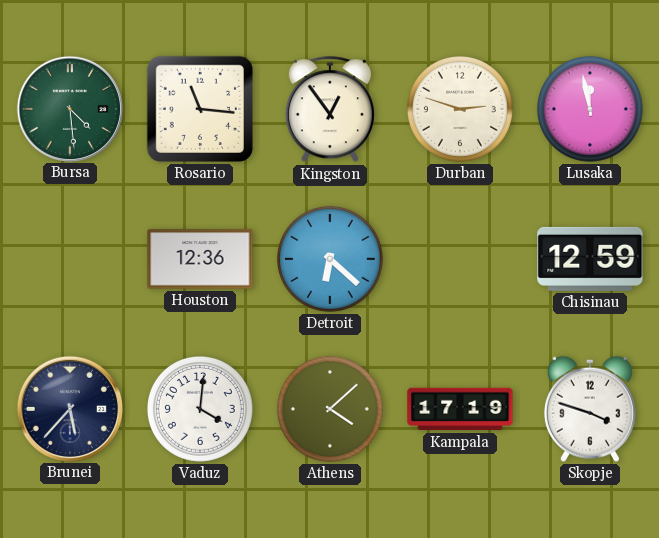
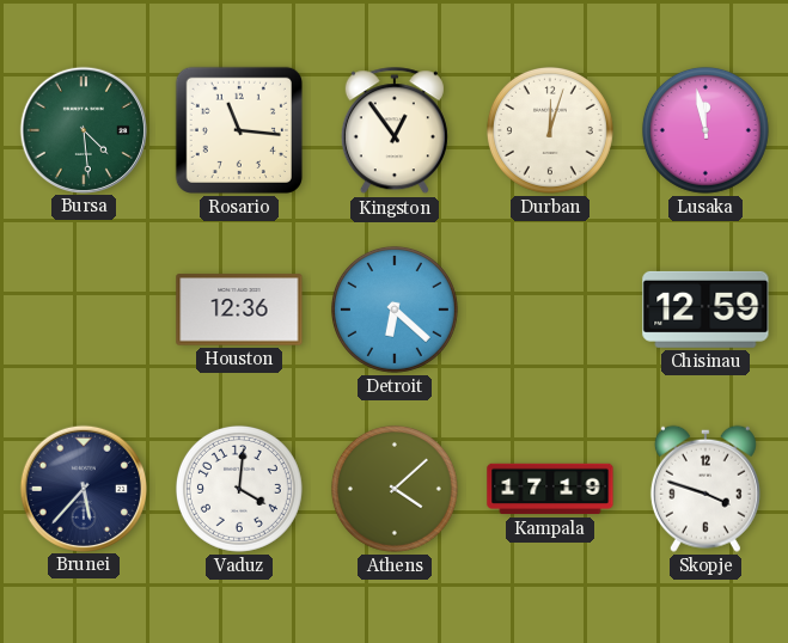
Durban: 2:48 -> 12:03
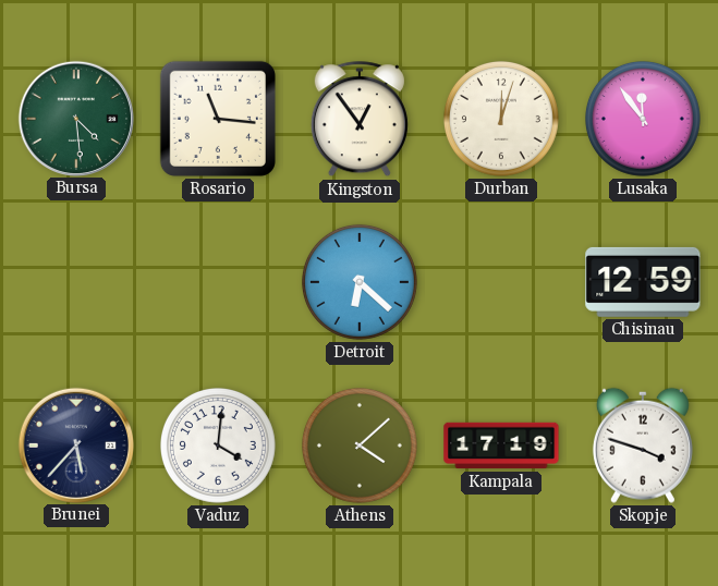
Lusaka: 11:58 -> 11:54
Houston: 12:36 -> none
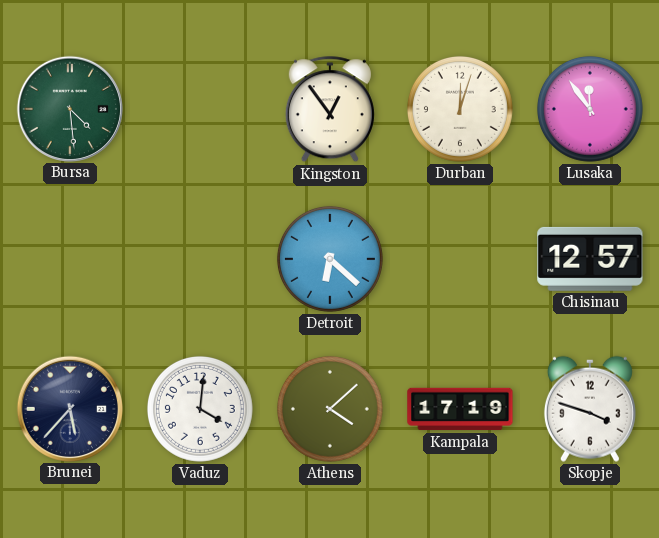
Rosario: 11:16 -> none
Chisinau: 12:59 -> 12:57
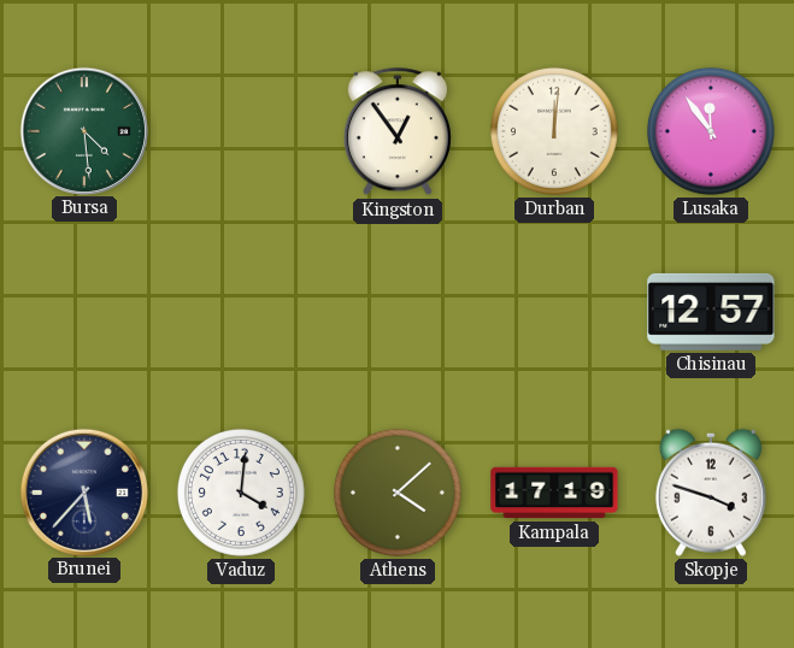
Durban: 12:03 -> 12:01
Detroit: 6:22 -> none
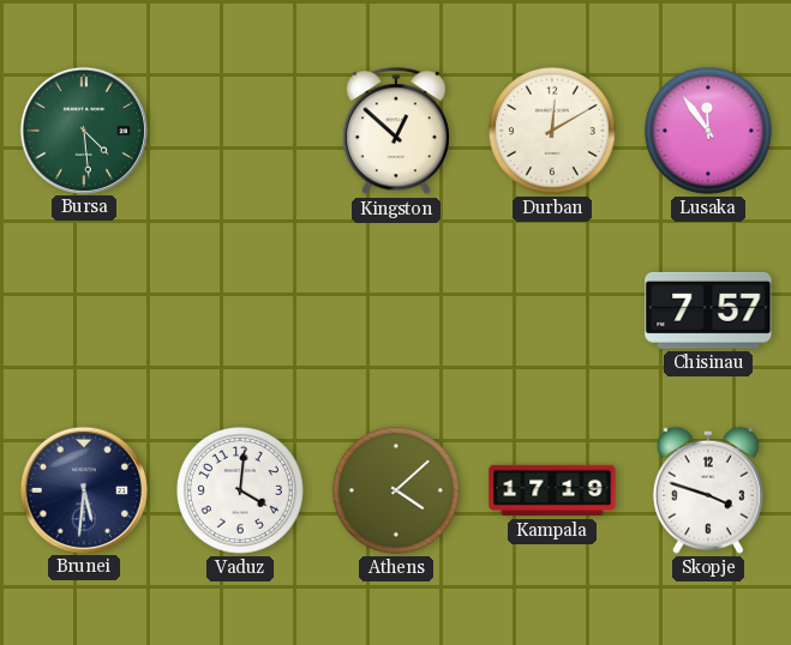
Kingston: 12:54 -> 12:52
Durban: 12:01 -> 12:10
Chisinau: 12:57 -> 7:57
Brunei: 5:37 -> 5:31
